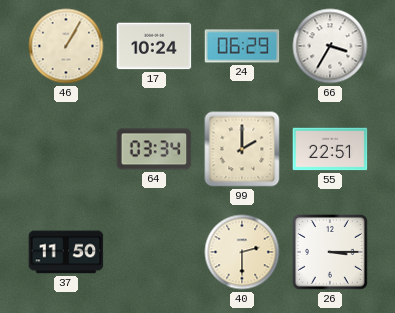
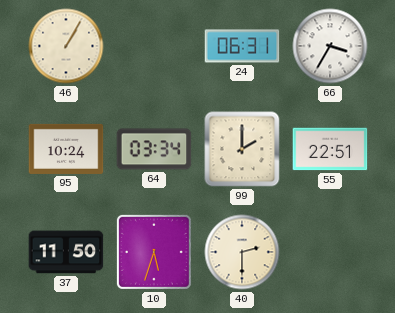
17: 10:24 -> none
24: 06:29 -> 06:31
95: none -> 10:24
10: none -> 5:33
26: 3:15 -> none
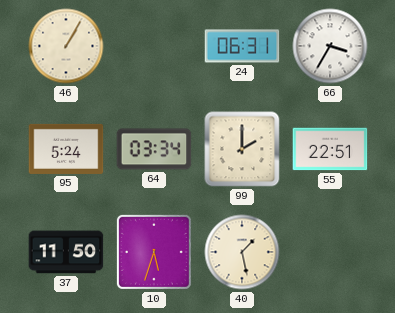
95: 10:24 -> 5:24
40: 2:30 -> 1:28
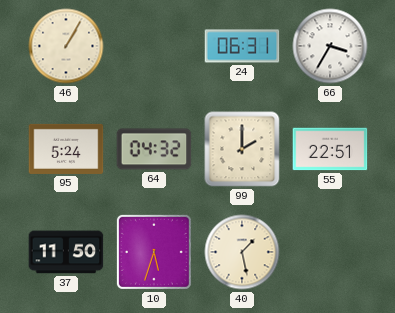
64: 03:34 -> 04:32
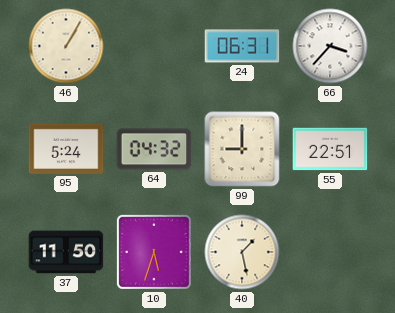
66: 3:35 -> 3:37
99: 2:00 -> 9:00
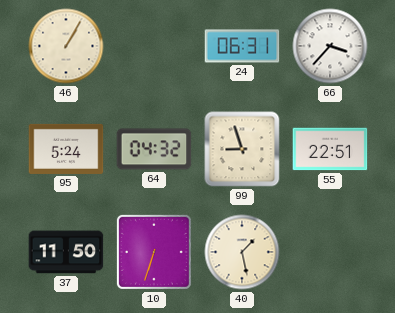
99: 9:00 -> 8:57
10: 5:33 -> 6:33
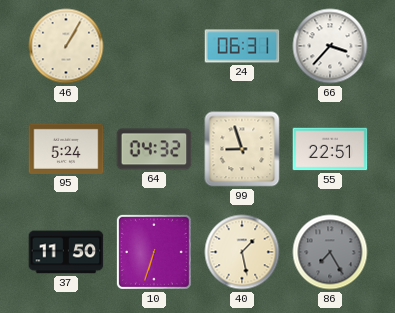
86: none -> 7:25
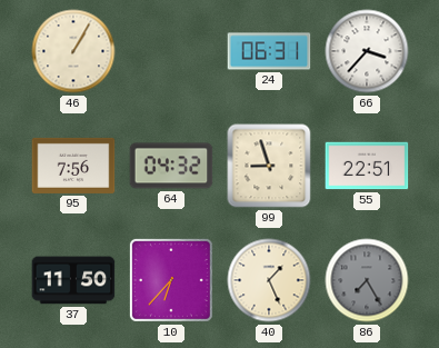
95: 5:24 -> 7:56
10: 6:33 -> 6:37
40: 1:28 -> 1:26
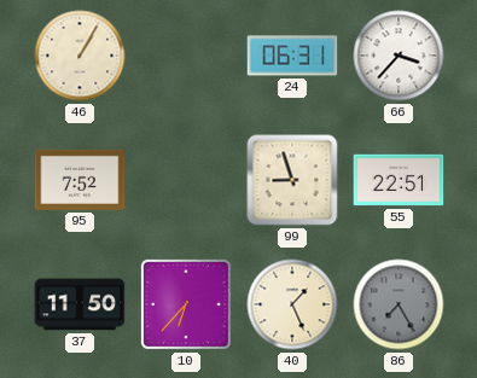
95: 7:56 -> 7:52
64: 04:32 -> none
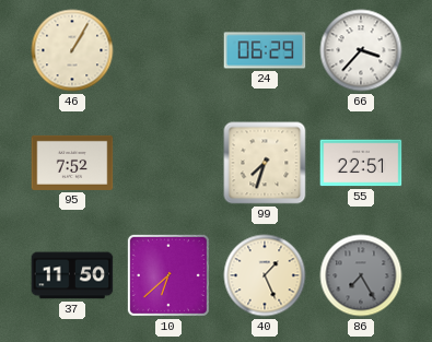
24: 06:31 -> 06:29
99: 8:57 -> 7:33
10: 6:37 -> 6:38
